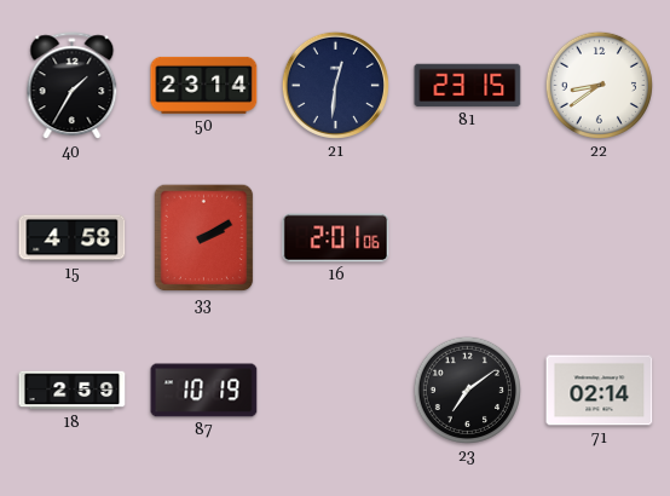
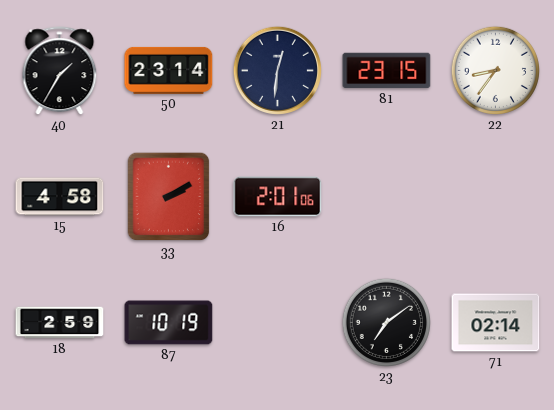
22: 8:39 -> 8:36
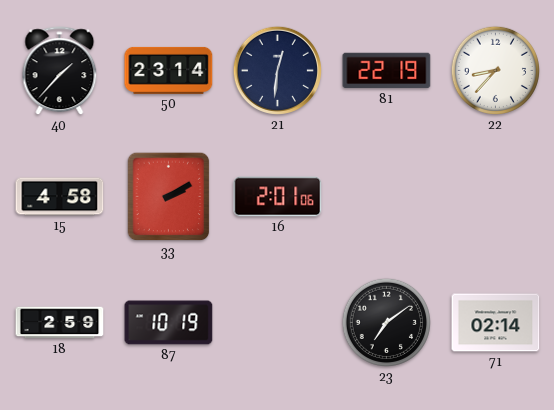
40: 1:35 -> 1:37
81: 23:15 -> 22:19
22: 8:36 -> 8:37
